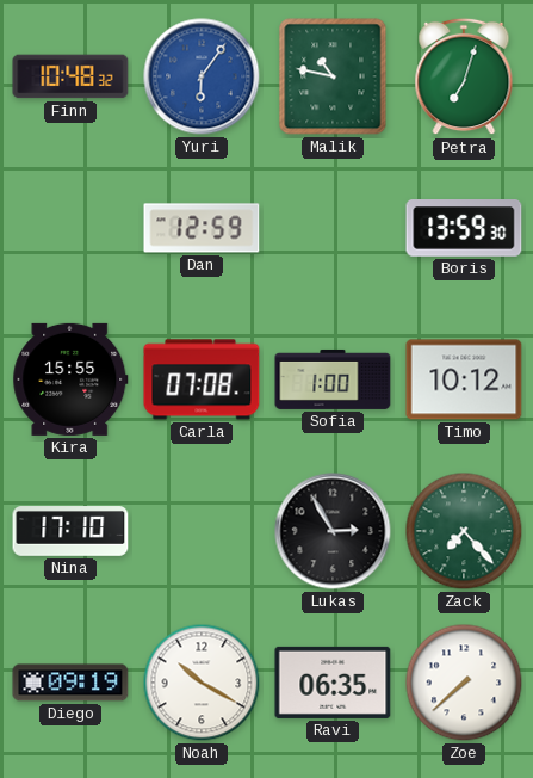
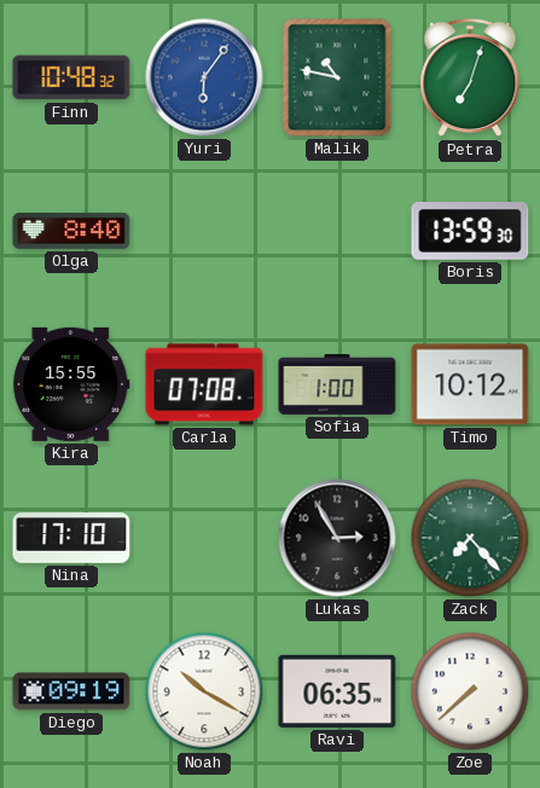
Olga: none -> 8:40
Dan: 12:59 -> none
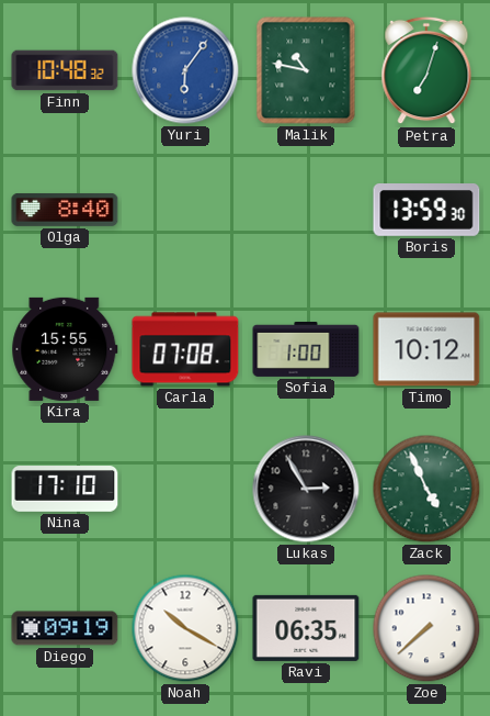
Zack: 7:23 -> 4:56
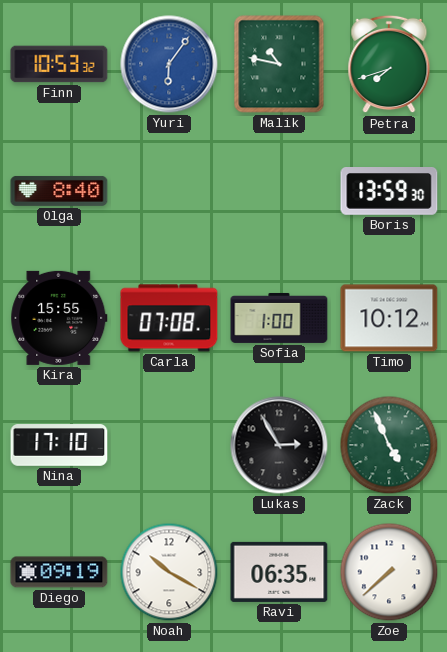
Finn: 10:48 -> 10:53
Petra: 7:03 -> 7:42
